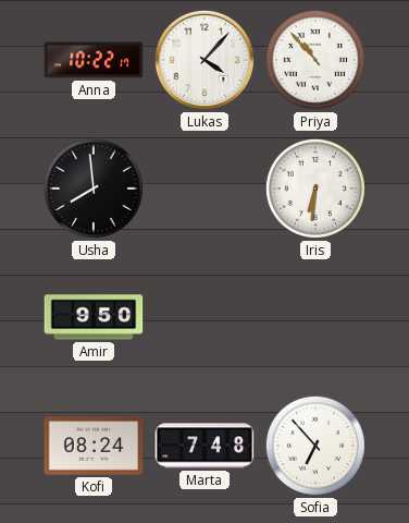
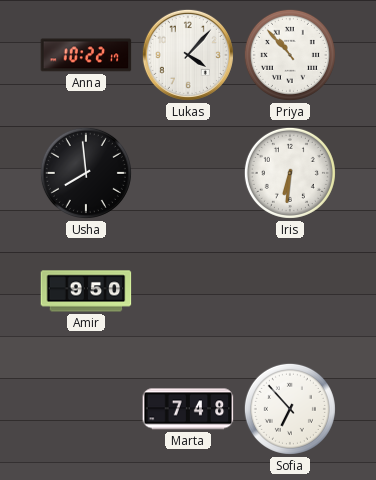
Kofi: 08:24 -> none
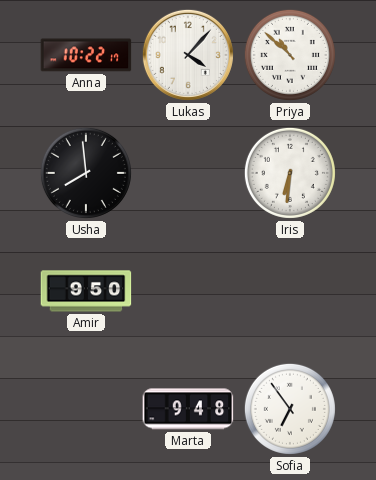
Priya: 10:53 -> 10:52
Marta: 7:48 -> 9:48
Sofia: 6:53 -> 6:54
